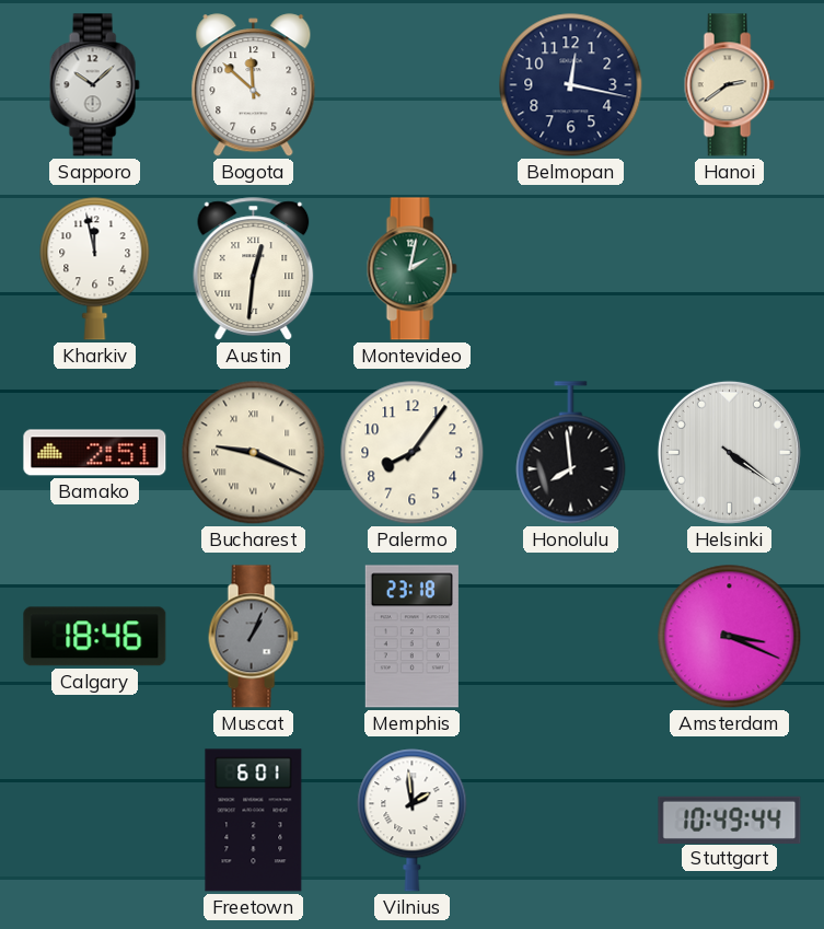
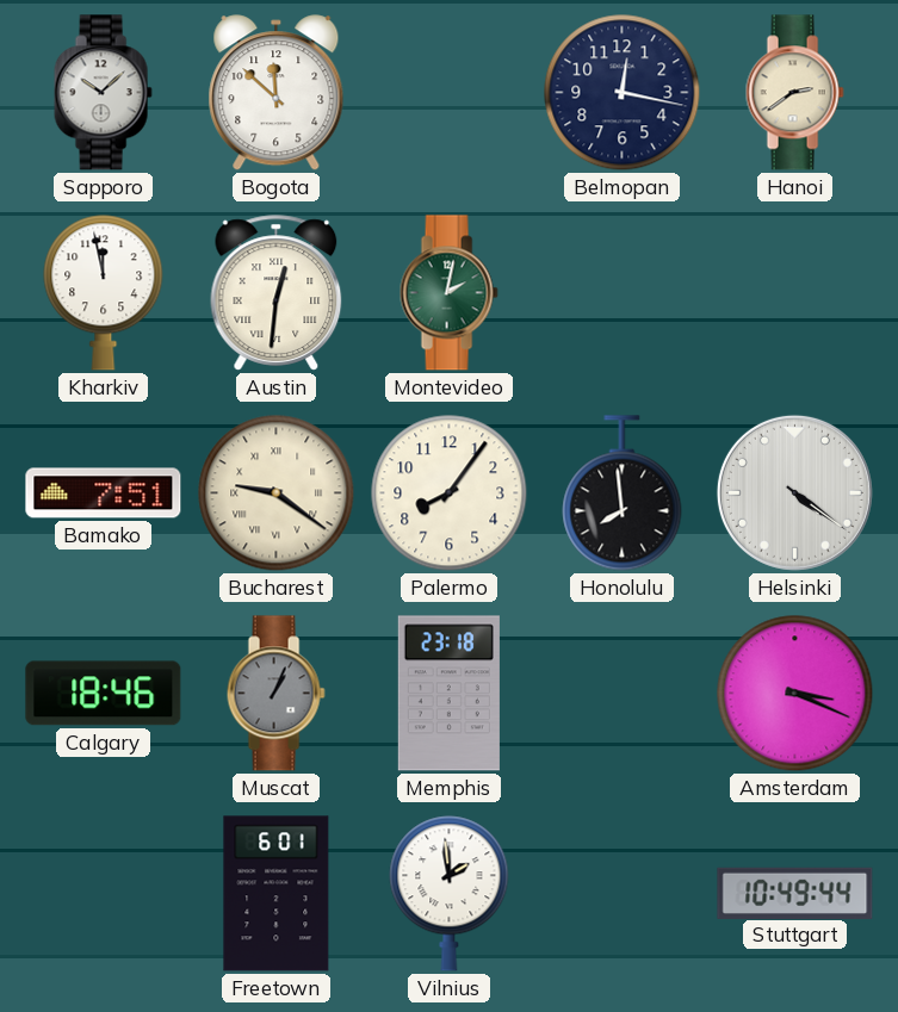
Bamako: 2:51 -> 7:51
Bucharest: 9:19 -> 9:21
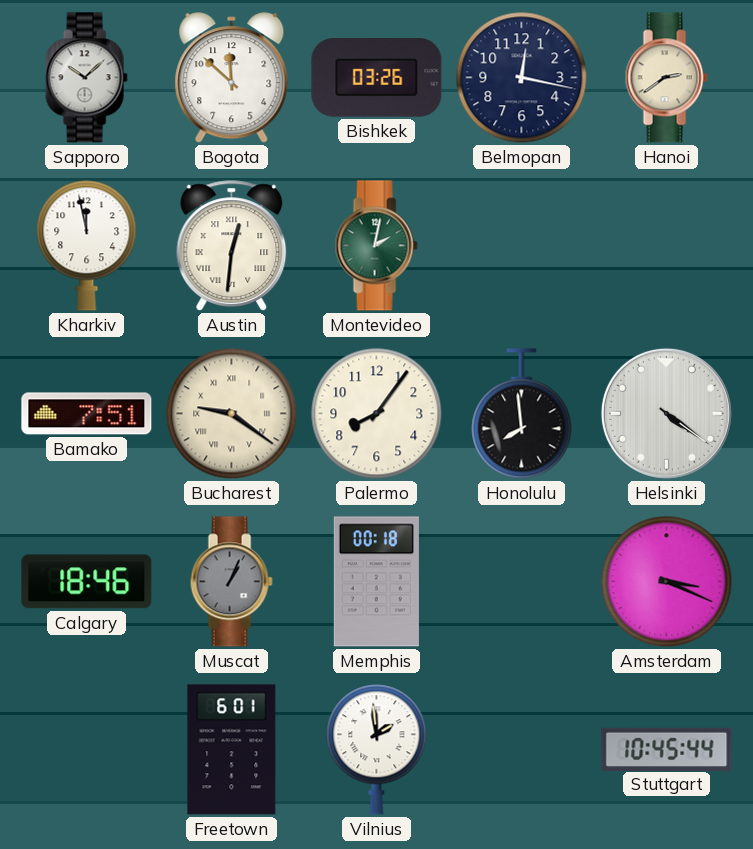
Bishkek: none -> 03:26
Memphis: 23:18 -> 00:18
Stuttgart: 10:49 -> 10:45
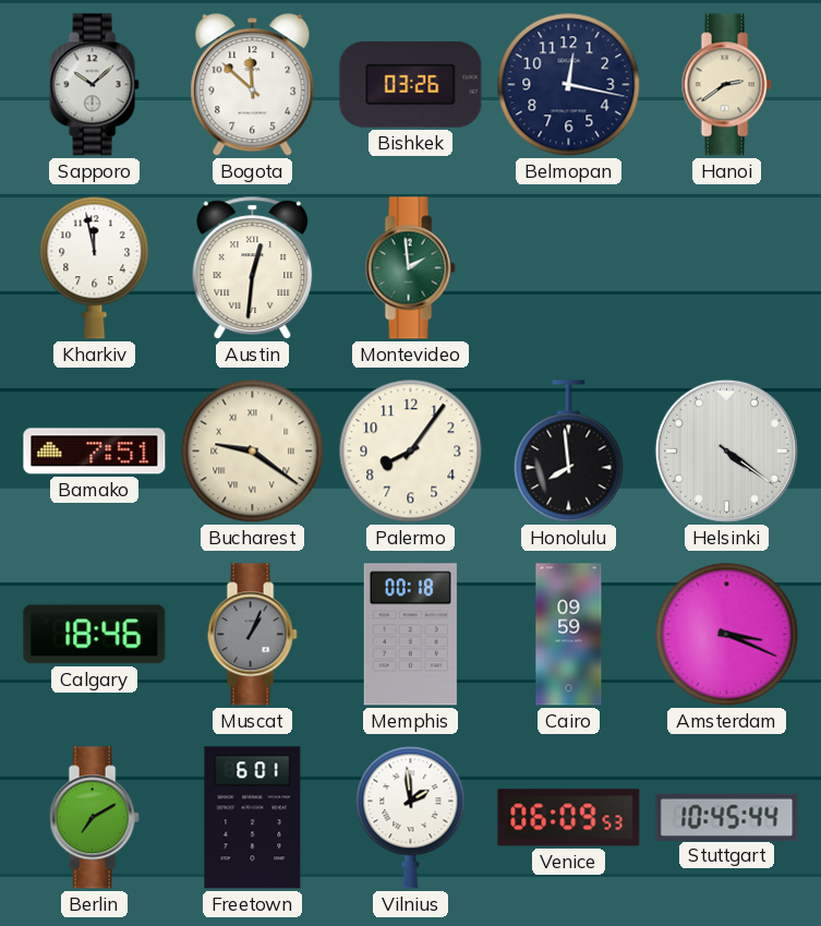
Montevideo: 2:02 -> 1:59
Cairo: none -> 09:59
Berlin: none -> 7:10
Venice: none -> 06:09
